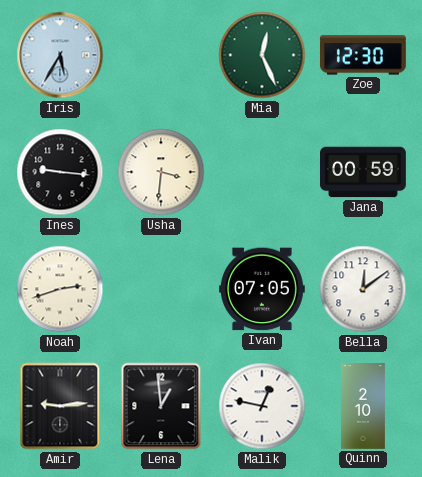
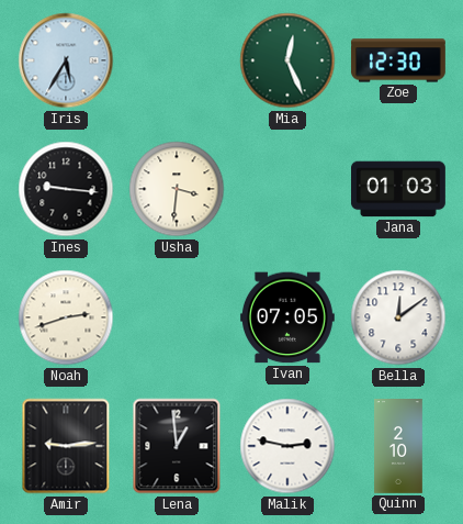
Jana: 00:59 -> 01:03
Malik: 12:47 -> 2:47
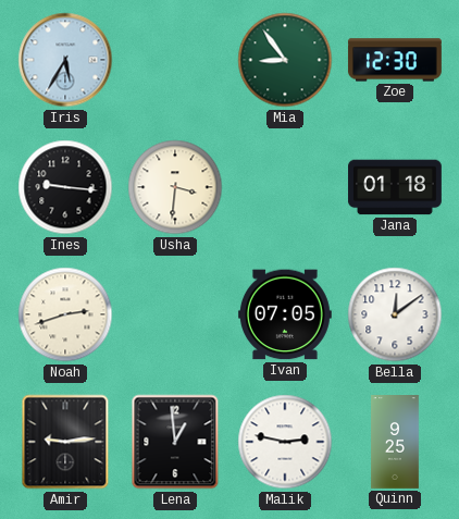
Mia: 12:26 -> 8:54
Jana: 01:03 -> 01:18
Quinn: 2:10 -> 9:25
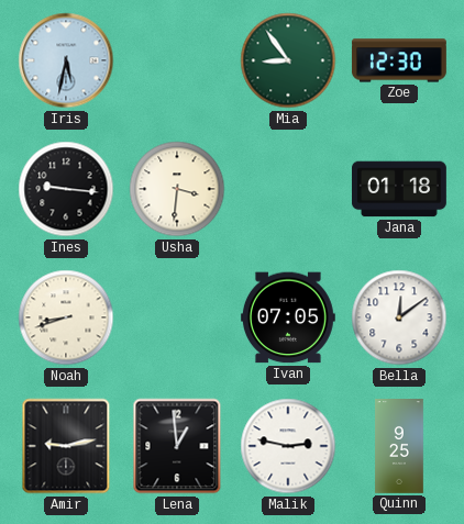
Iris: 5:35 -> 5:32
Noah: 2:42 -> 8:42
Amir: 9:14 -> 9:13
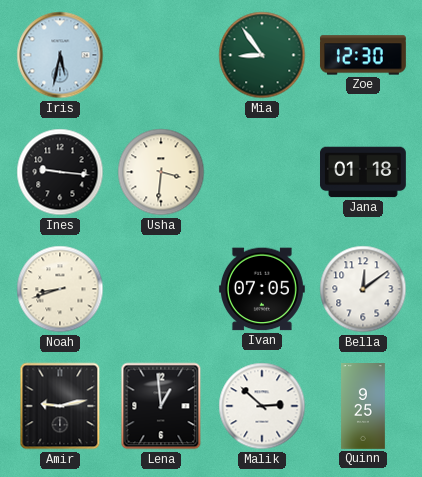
Malik: 2:47 -> 2:52
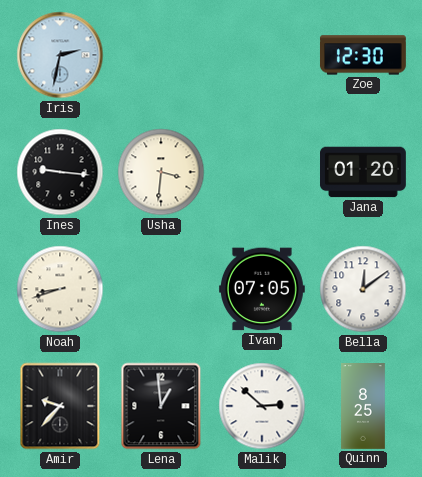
Iris: 5:32 -> 2:32
Mia: 8:54 -> none
Jana: 01:18 -> 01:20
Amir: 9:13 -> 9:37
Quinn: 9:25 -> 8:25
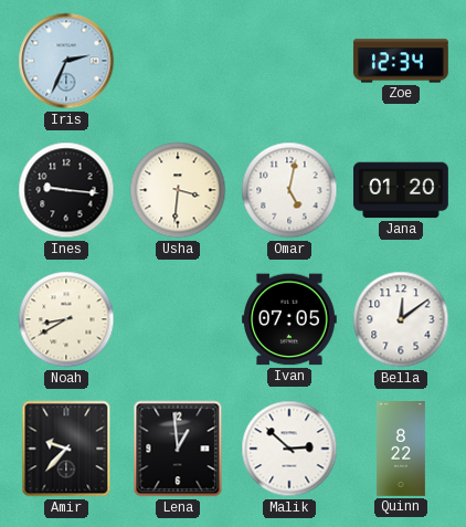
Iris: 2:32 -> 2:34
Zoe: 12:30 -> 12:34
Omar: none -> 5:02
Noah: 8:42 -> 8:40
Quinn: 8:25 -> 8:22
